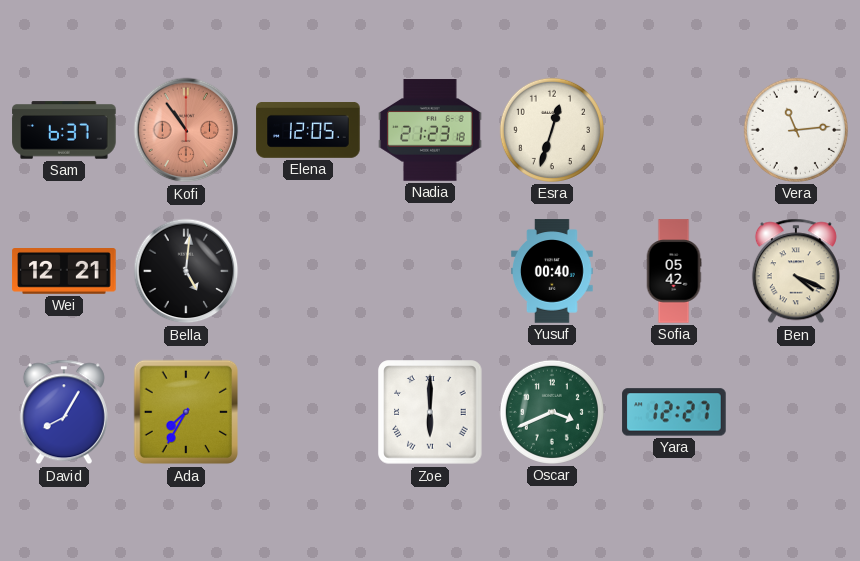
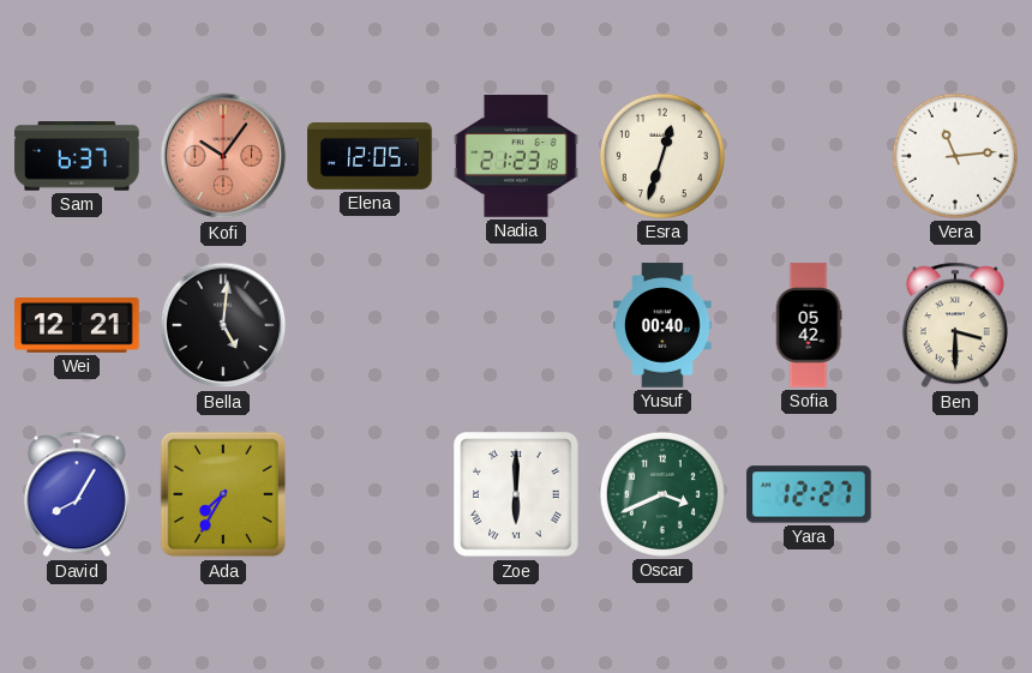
Kofi: 10:54 -> 10:06
Ben: 4:19 -> 3:30
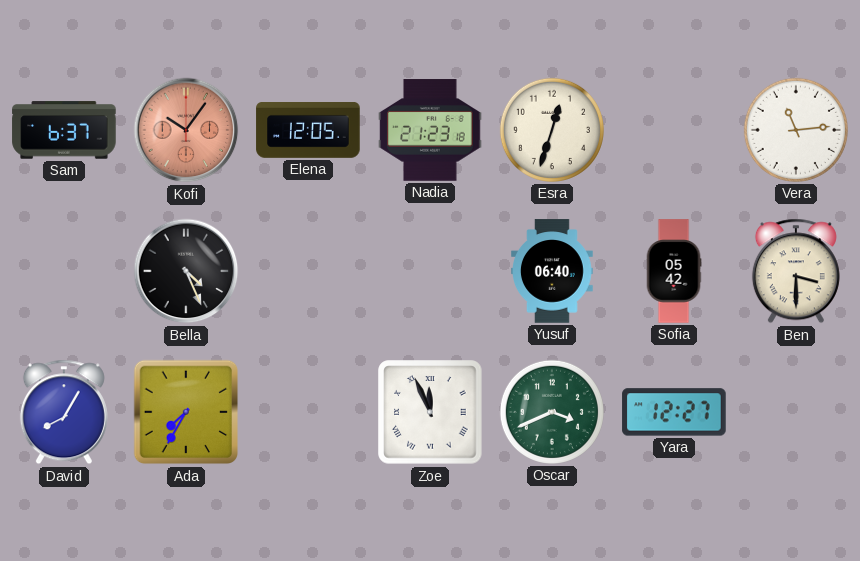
Wei: 12:21 -> none
Bella: 5:01 -> 4:26
Yusuf: 00:40 -> 06:40
Zoe: 6:00 -> 11:56
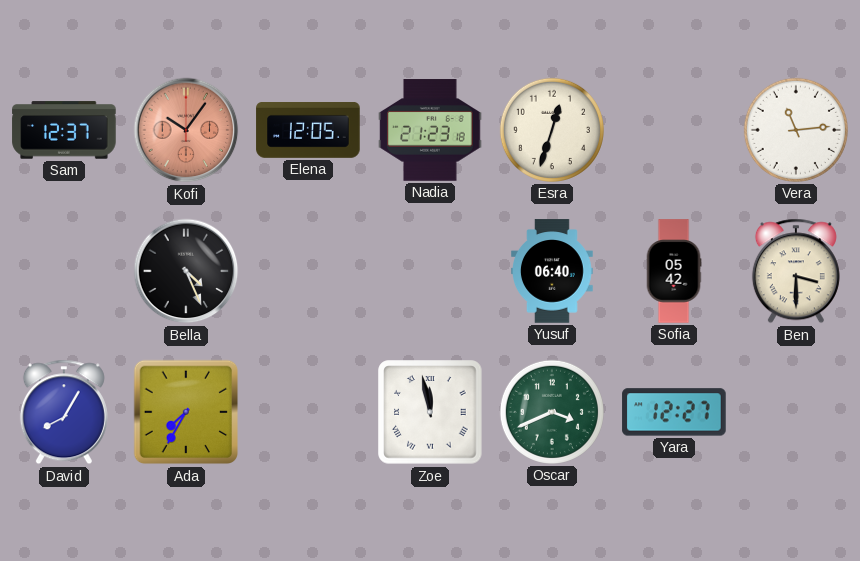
Sam: 6:37 -> 12:37
Zoe: 11:56 -> 11:58
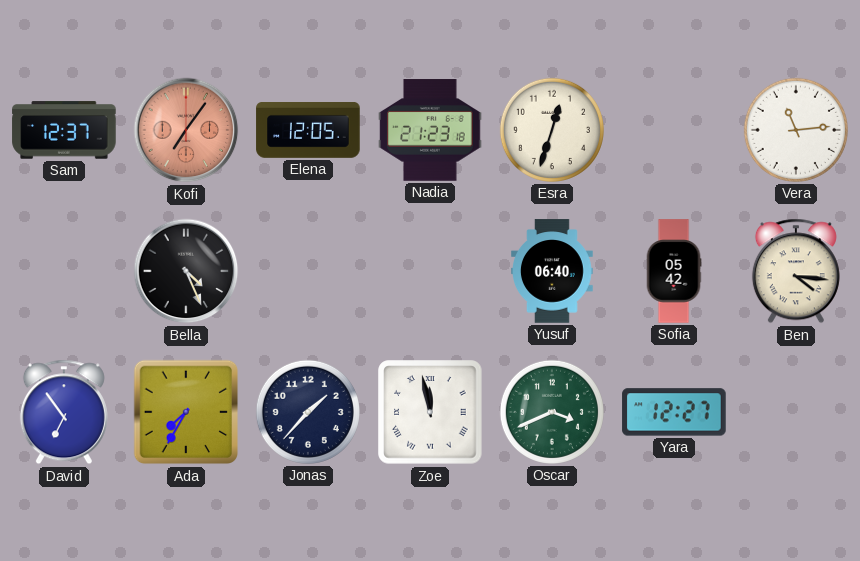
Kofi: 10:06 -> 7:06
Ben: 3:30 -> 4:16
David: 8:05 -> 6:54
Jonas: none -> 1:37
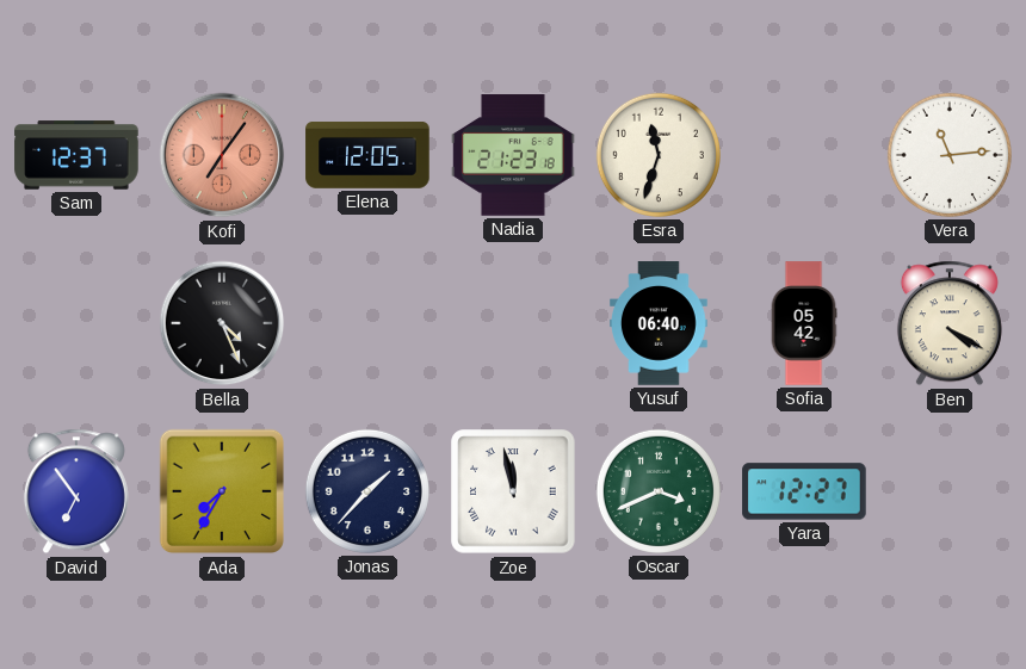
Esra: 12:33 -> 11:33
Ben: 4:16 -> 4:20
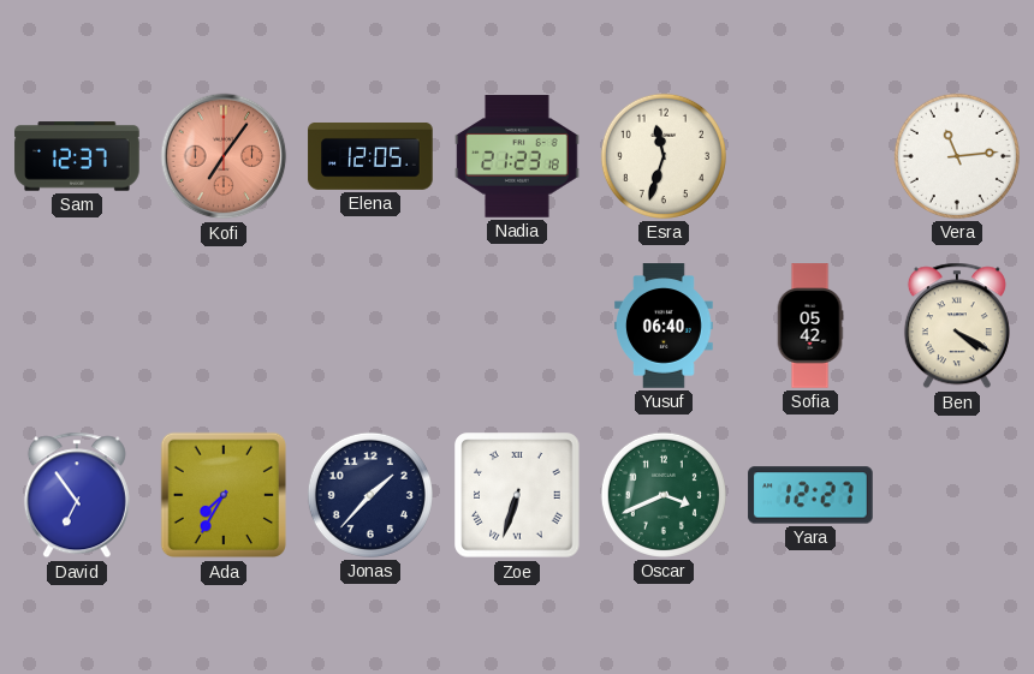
Bella: 4:26 -> none
Zoe: 11:58 -> 6:33
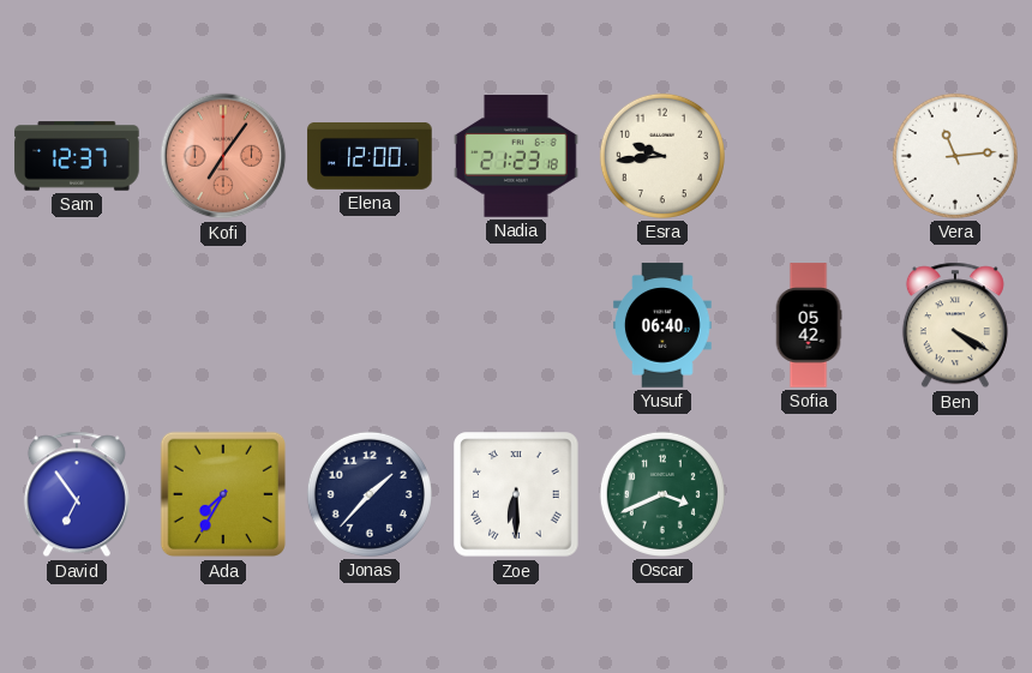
Elena: 12:05 -> 12:00
Esra: 11:33 -> 9:44
Zoe: 6:33 -> 6:30
Yara: 12:27 -> none
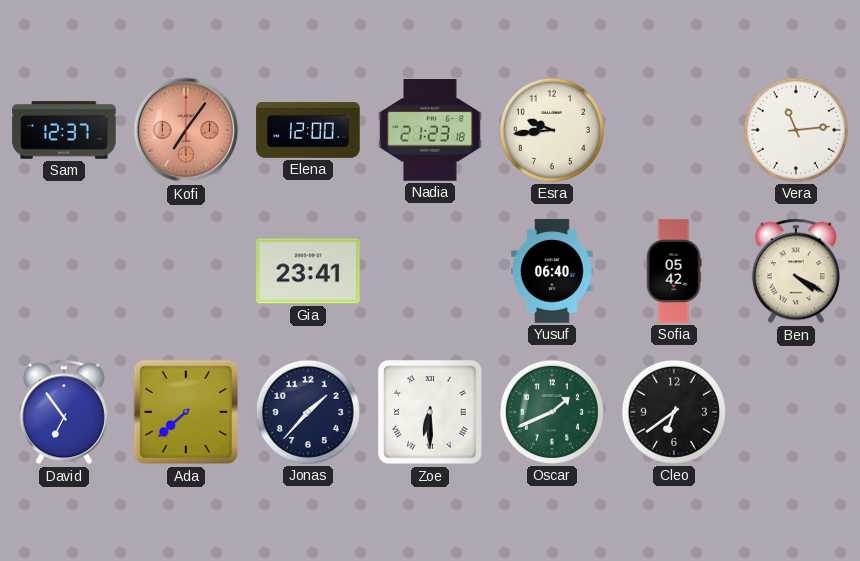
Gia: none -> 23:41
Ada: 7:35 -> 7:38
Oscar: 3:41 -> 1:41
Cleo: none -> 6:39
